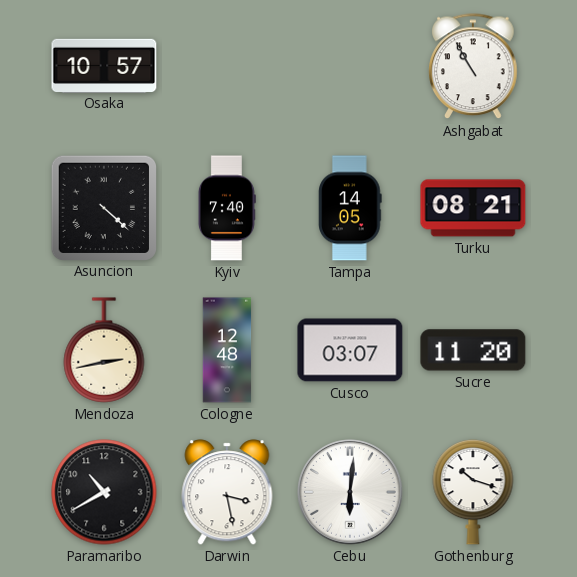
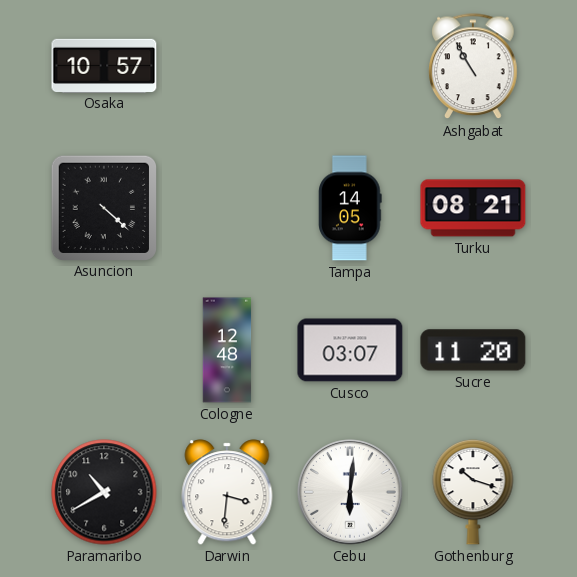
Kyiv: 7:40 -> none
Mendoza: 2:43 -> none
Darwin: 3:28 -> 3:31
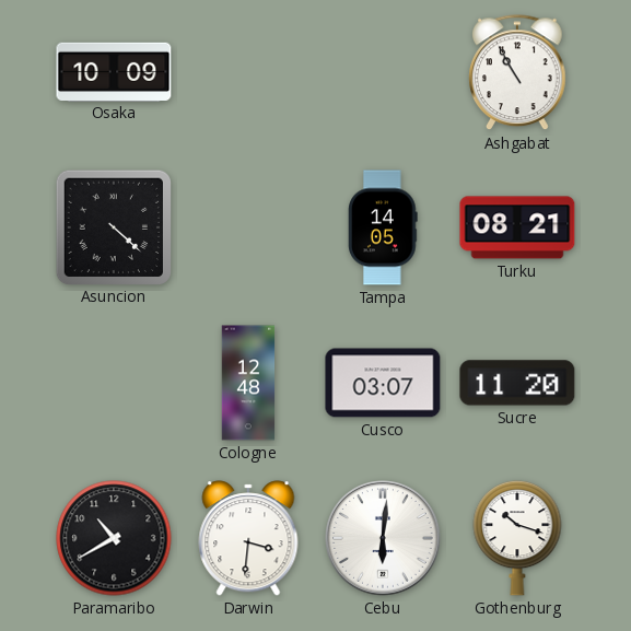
Osaka: 10:57 -> 10:09
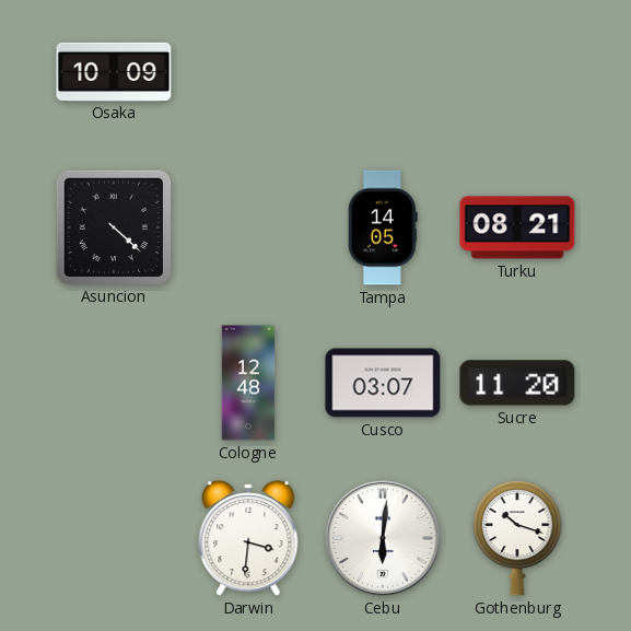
Ashgabat: 10:55 -> none
Paramaribo: 10:40 -> none
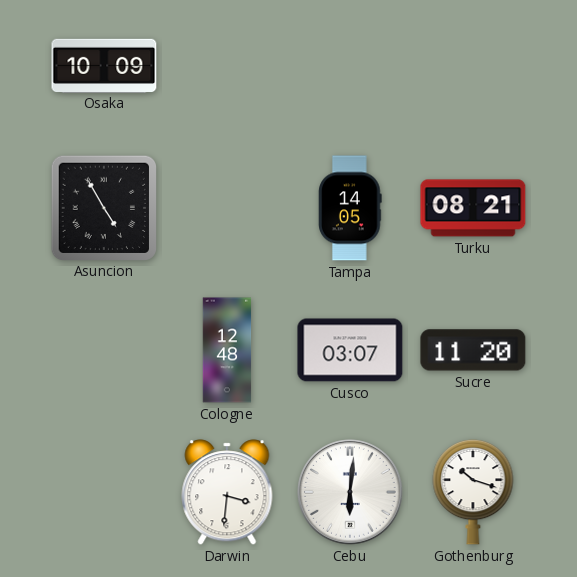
Asuncion: 4:22 -> 4:55
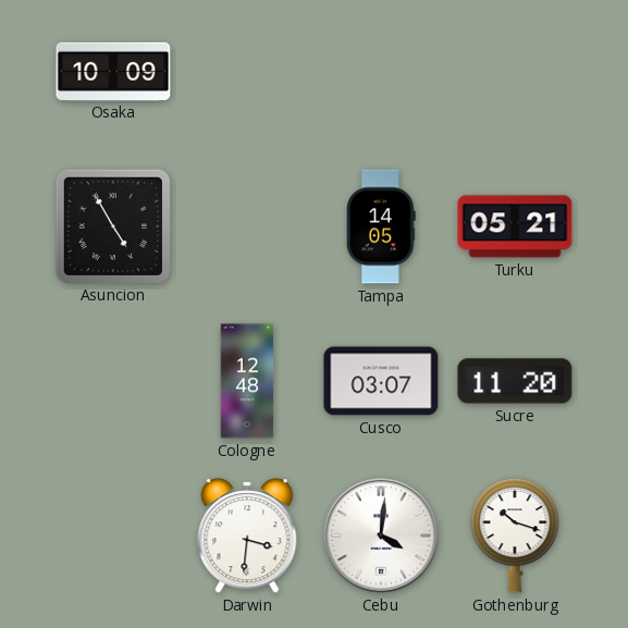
Turku: 08:21 -> 05:21
Cebu: 6:01 -> 4:01
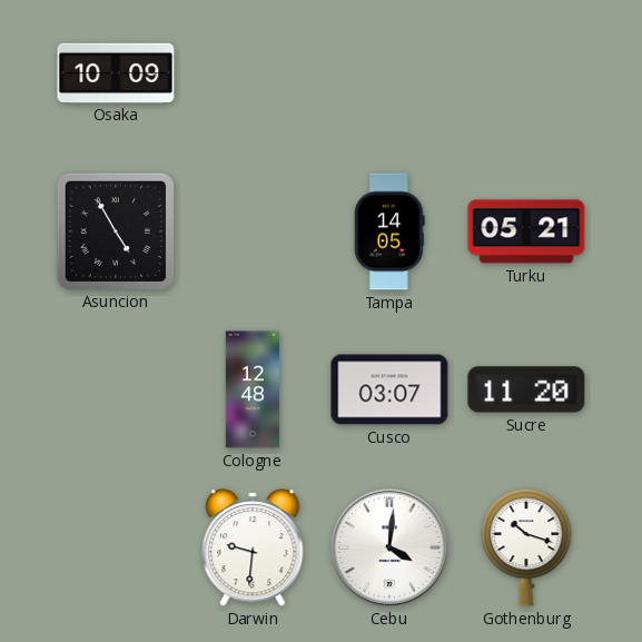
Darwin: 3:31 -> 9:31
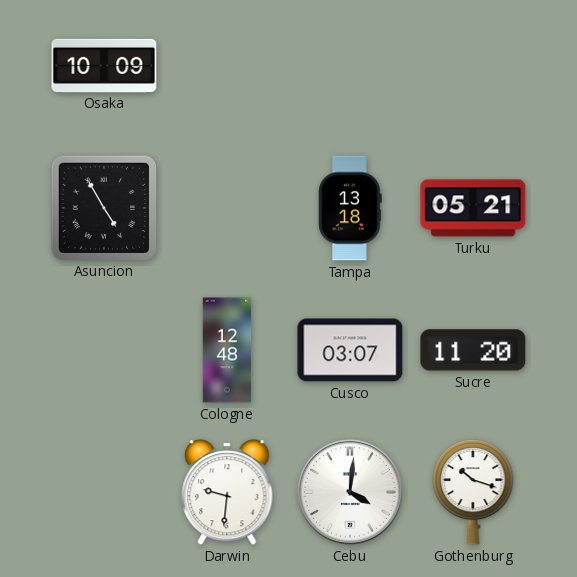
Tampa: 14:05 -> 13:18
